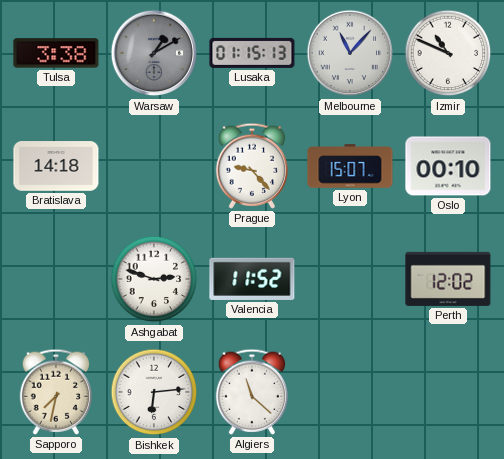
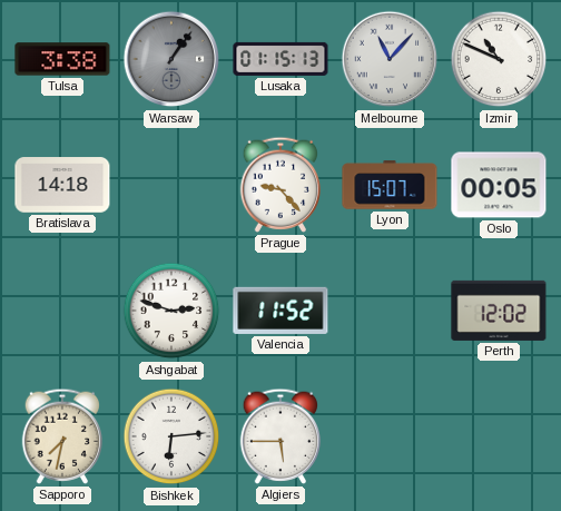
Warsaw: 1:10 -> 1:06
Oslo: 00:10 -> 00:05
Algiers: 11:22 -> 5:45
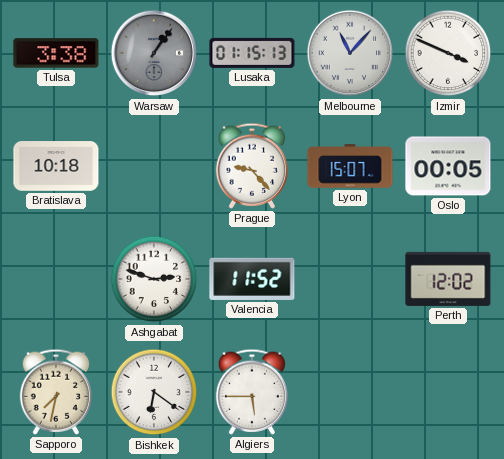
Izmir: 10:49 -> 3:49
Bratislava: 14:18 -> 10:18
Bishkek: 6:14 -> 6:21
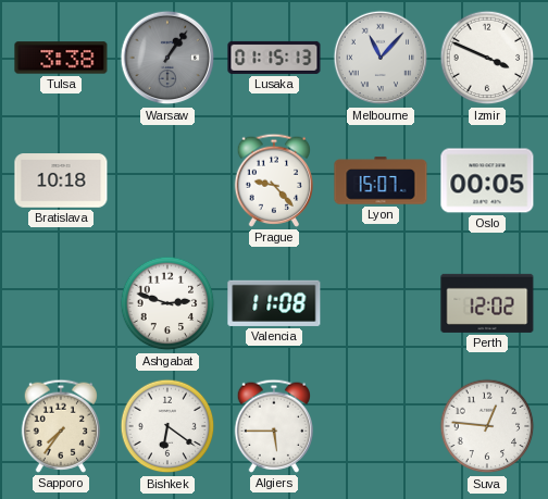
Valencia: 11:52 -> 11:08
Sapporo: 7:32 -> 7:36
Suva: none -> 12:46
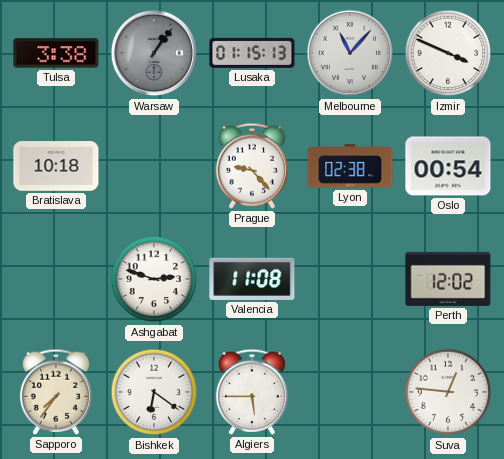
Lyon: 15:07 -> 02:38
Oslo: 00:05 -> 00:54
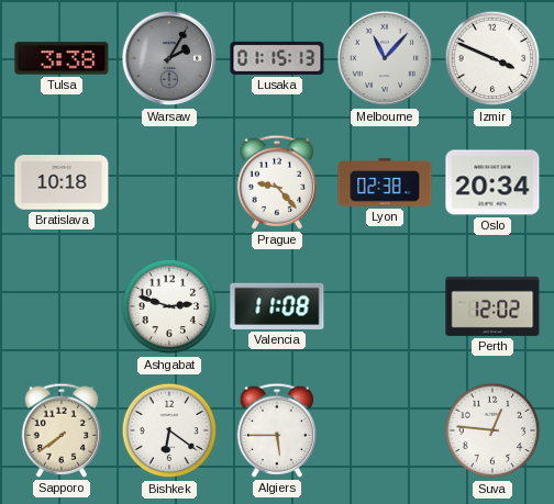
Warsaw: 1:06 -> 2:05
Oslo: 00:54 -> 20:34
Sapporo: 7:36 -> 7:39
